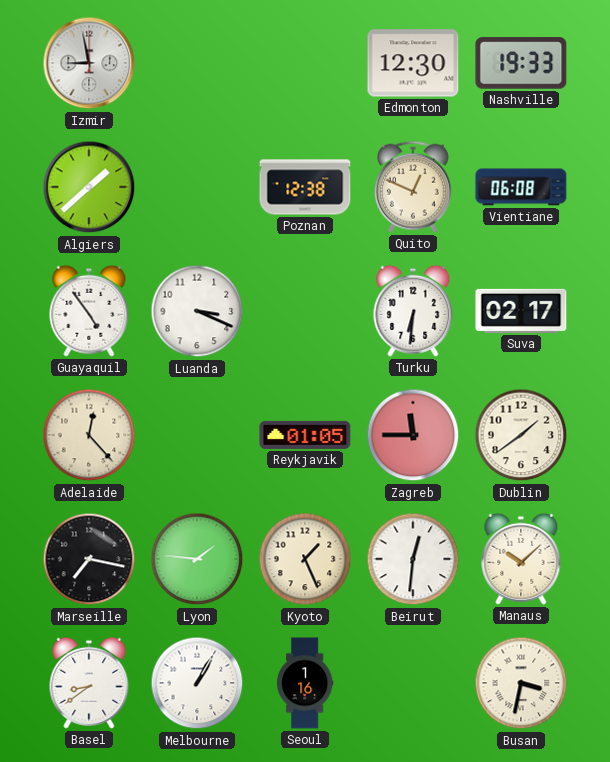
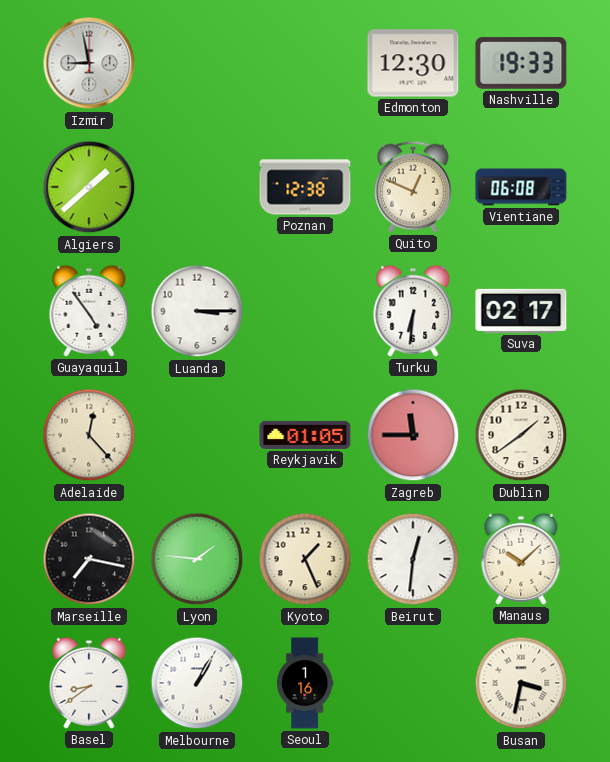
Luanda: 3:19 -> 3:15
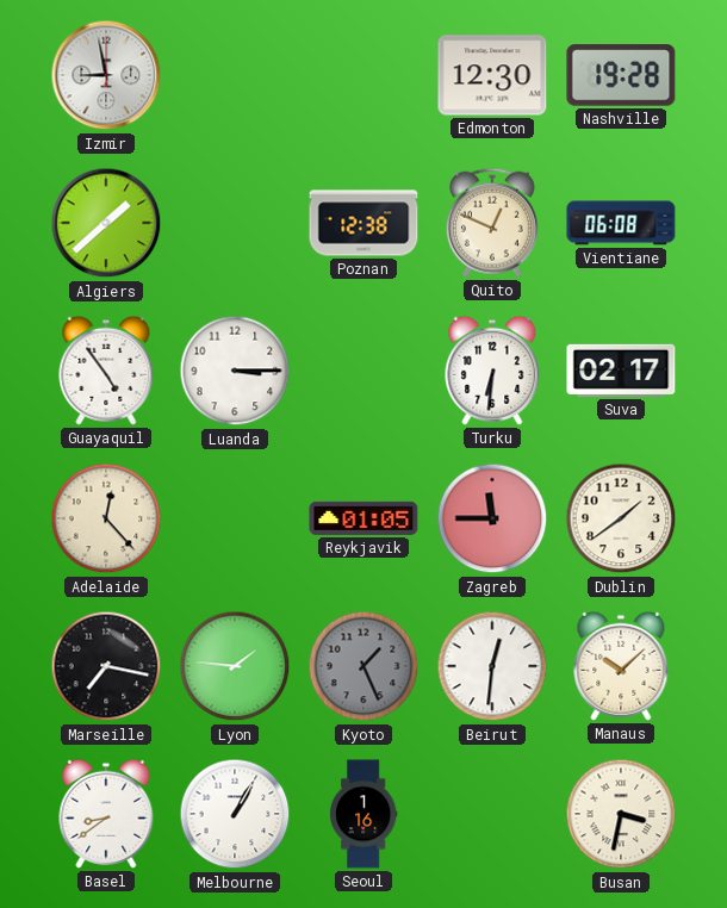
Nashville: 19:33 -> 19:28
Kyoto dial: cream -> grey
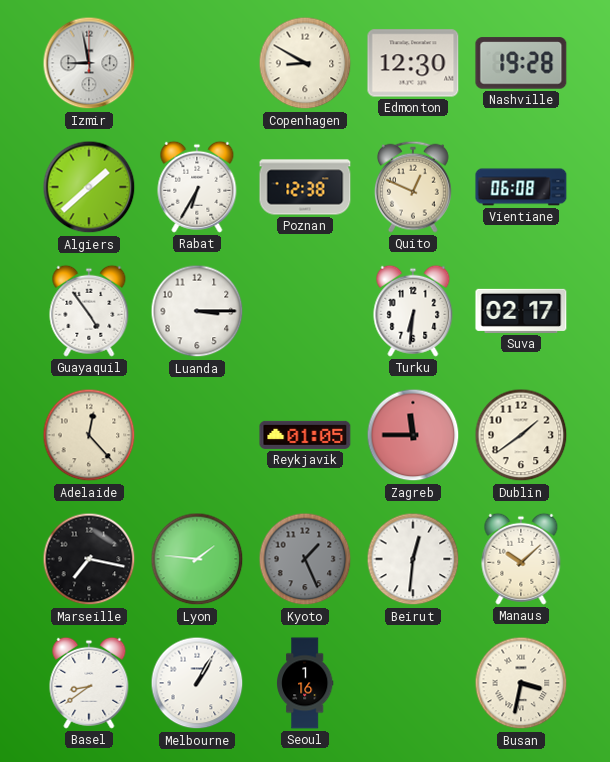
Copenhagen: none -> 8:50
Rabat: none -> 6:35
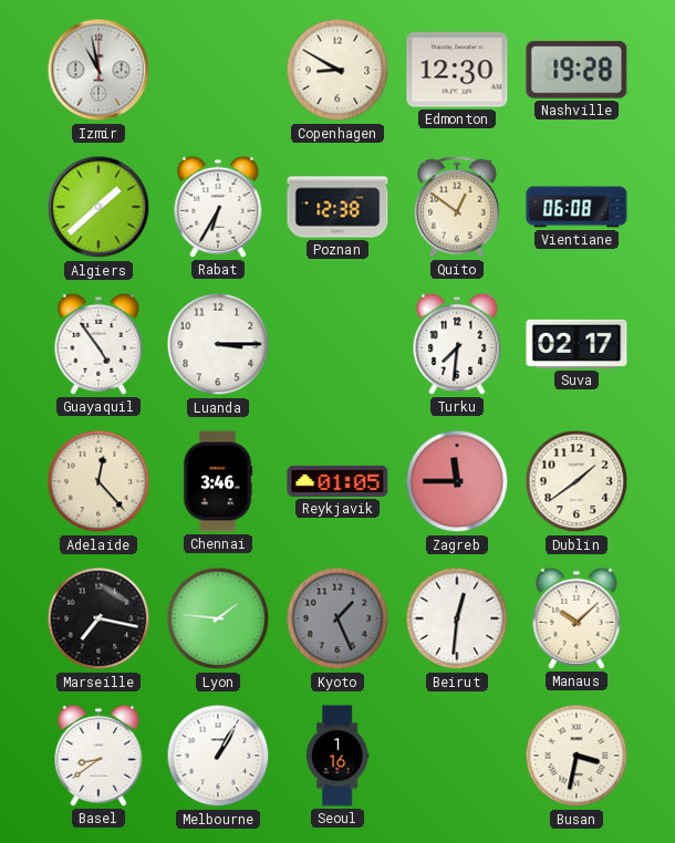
Izmir: 8:58 -> 10:58
Quito: 12:49 -> 12:51
Turku: 6:31 -> 7:31
Chennai: none -> 3:46
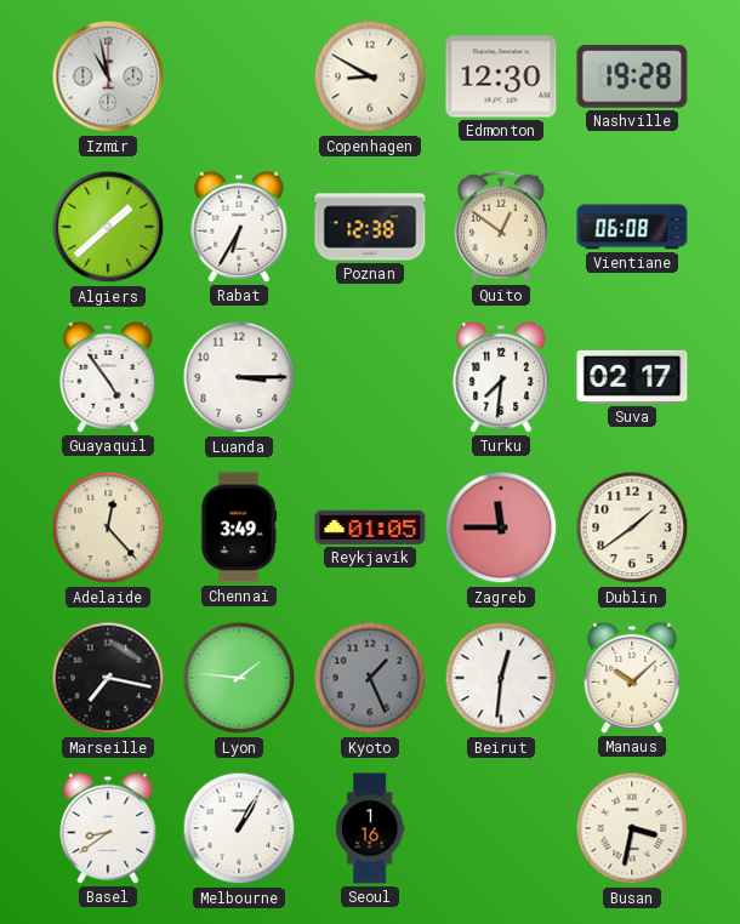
Chennai: 3:46 -> 3:49
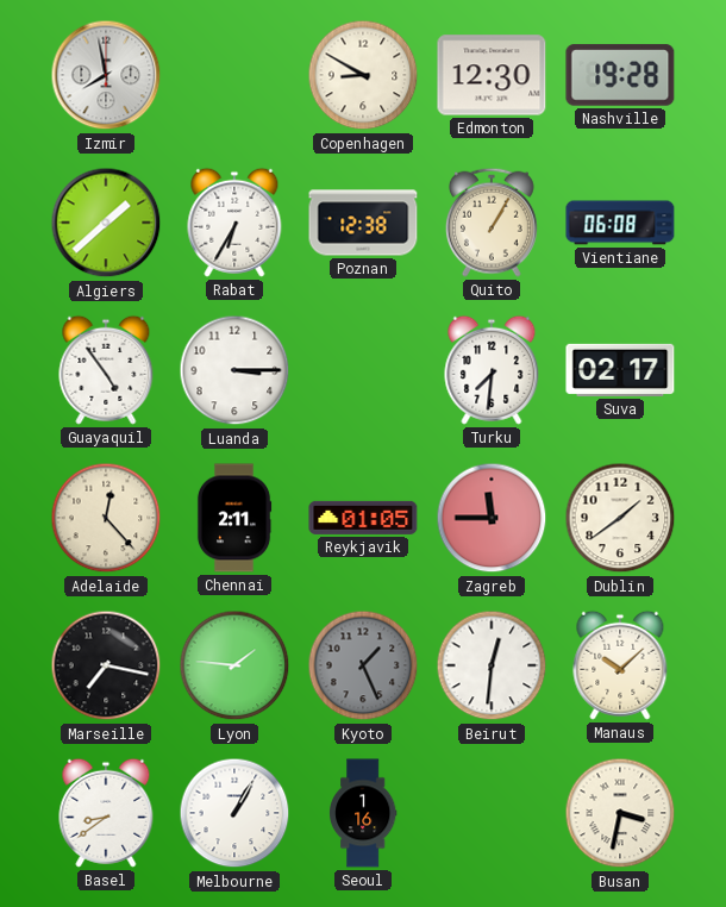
Izmir: 10:58 -> 7:58
Quito: 12:51 -> 1:05
Chennai: 3:49 -> 2:11
